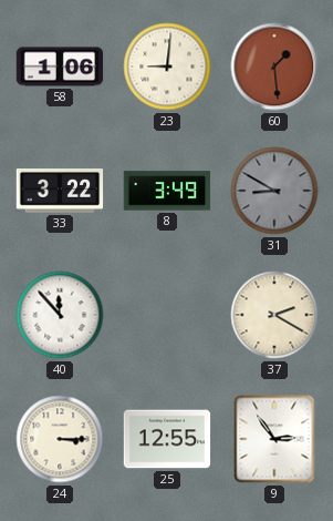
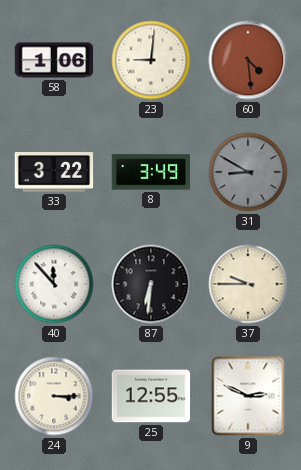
60: 1:29 -> 4:29
87: none -> 6:31
37: 2:20 -> 9:45
9: 2:54 -> 2:49
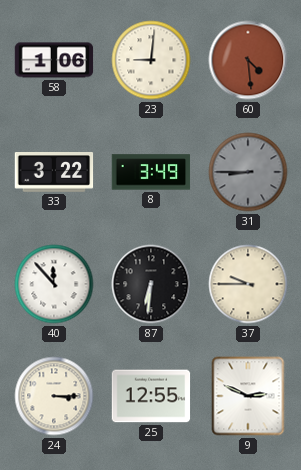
31: 8:50 -> 8:45
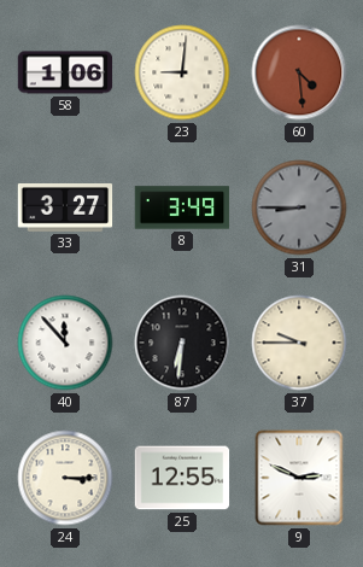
33: 3:22 -> 3:27
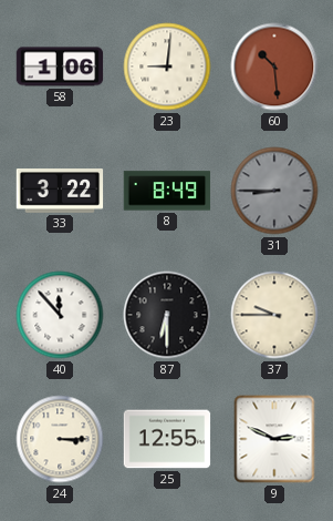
60: 4:29 -> 10:29
33: 3:27 -> 3:22
8: 3:49 -> 8:49
87: 6:31 -> 6:30
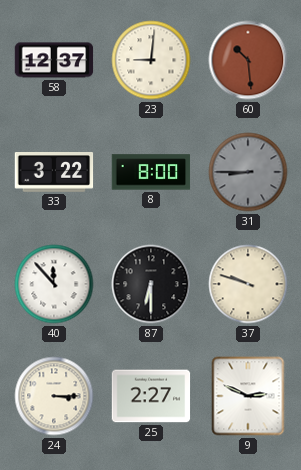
58: 1:06 -> 12:37
8: 8:49 -> 8:00
37: 9:45 -> 9:48
25: 12:55 -> 2:27
